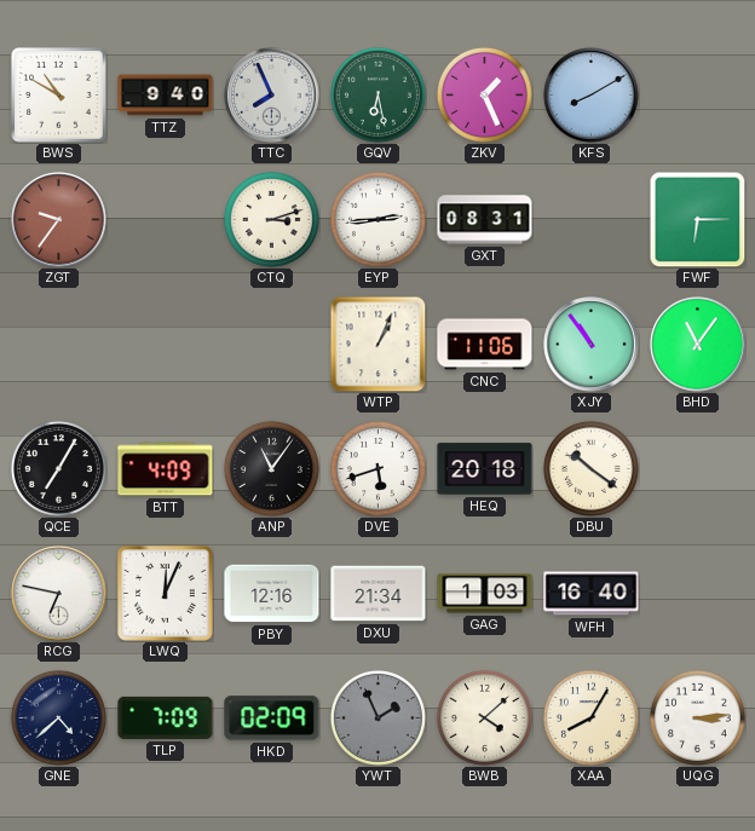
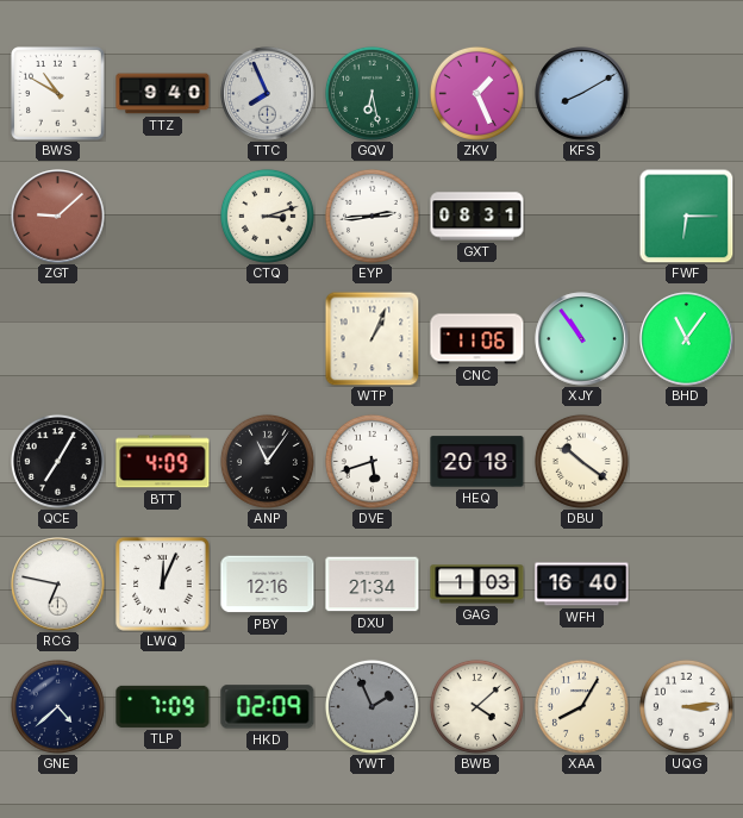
ZGT: 9:36 -> 9:08
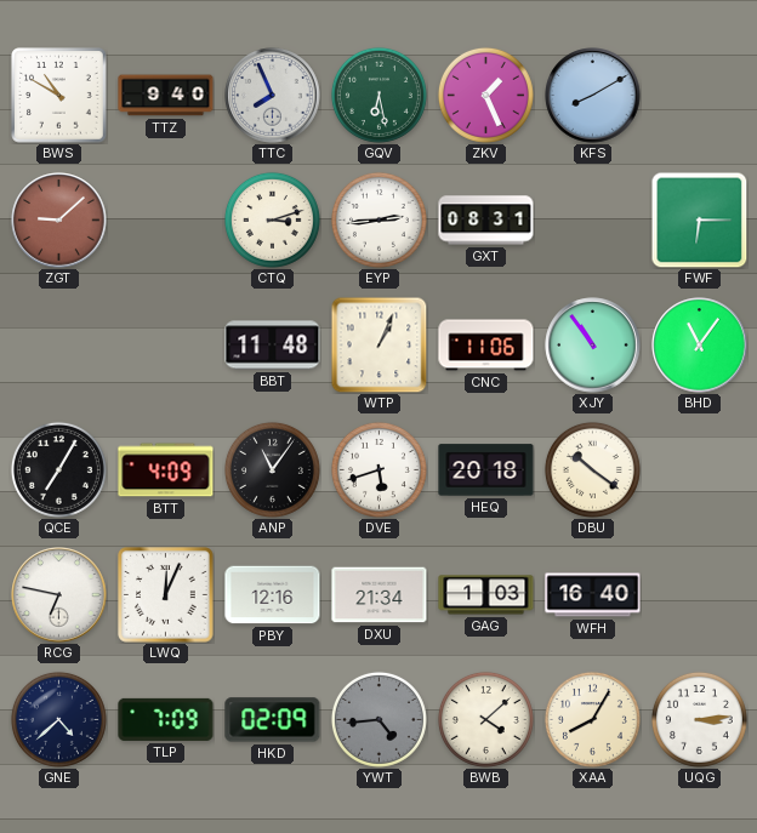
BBT: none -> 11:48
YWT: 1:56 -> 4:44
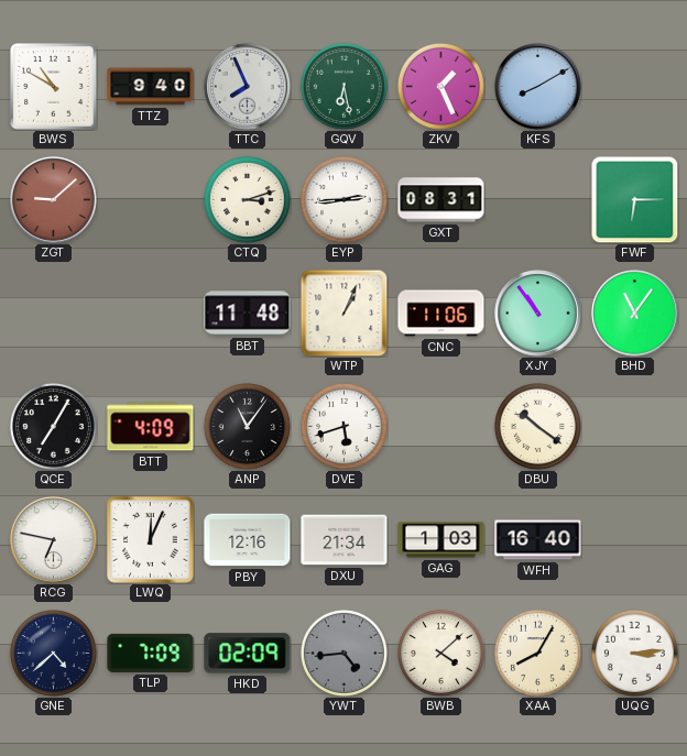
HEQ: 20:18 -> none
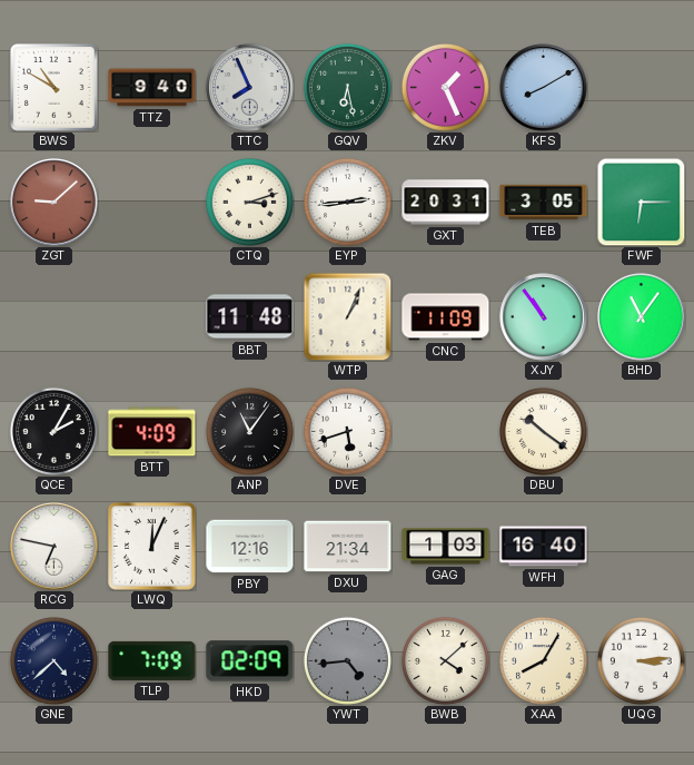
GXT: 08:31 -> 20:31
TEB: none -> 3:05
CNC: 11:06 -> 11:09
QCE: 7:05 -> 2:05
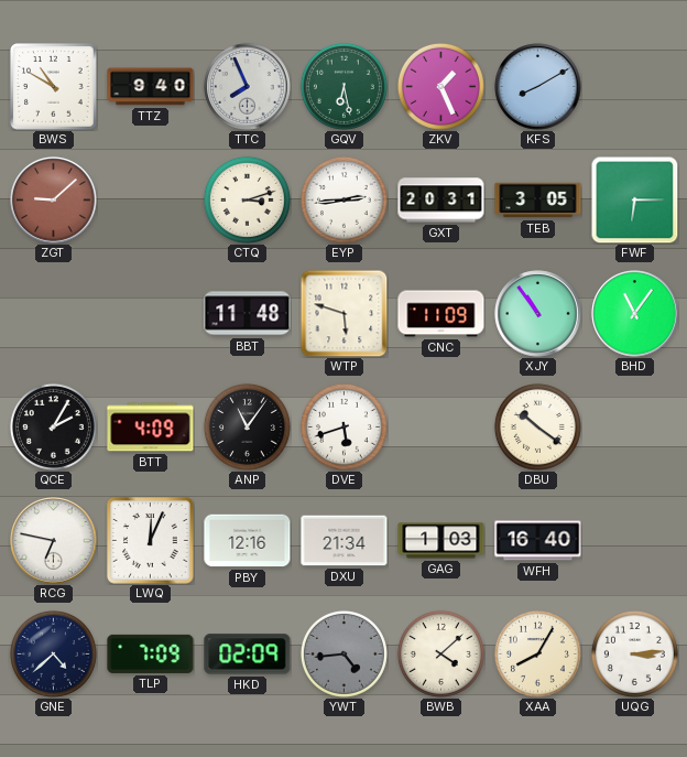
WTP: 1:04 -> 5:48
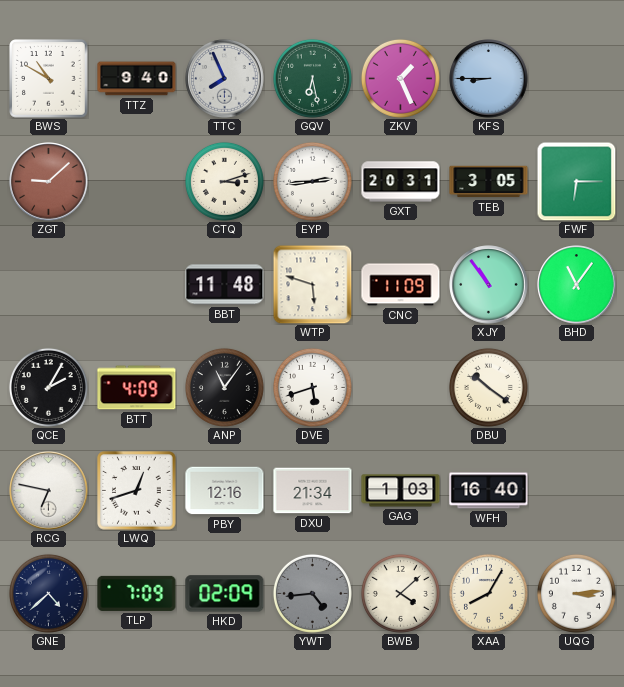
KFS: 8:10 -> 8:45
LWQ: 12:04 -> 12:42
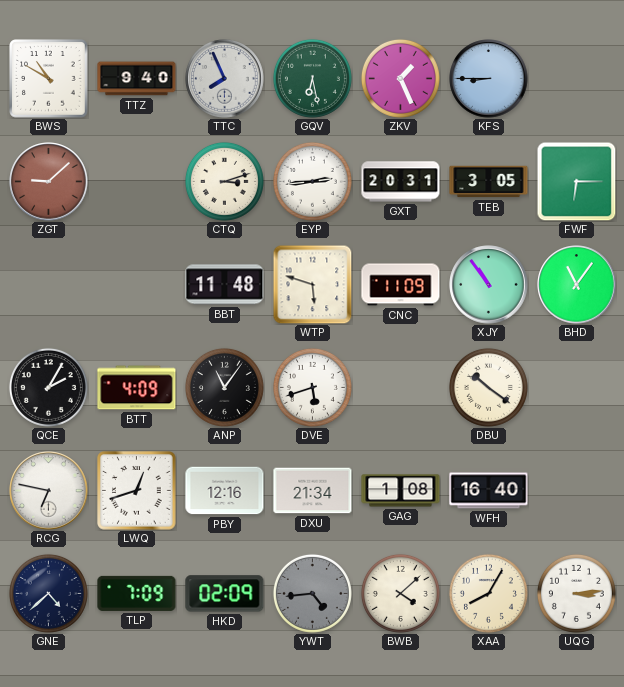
GAG: 1:03 -> 1:08
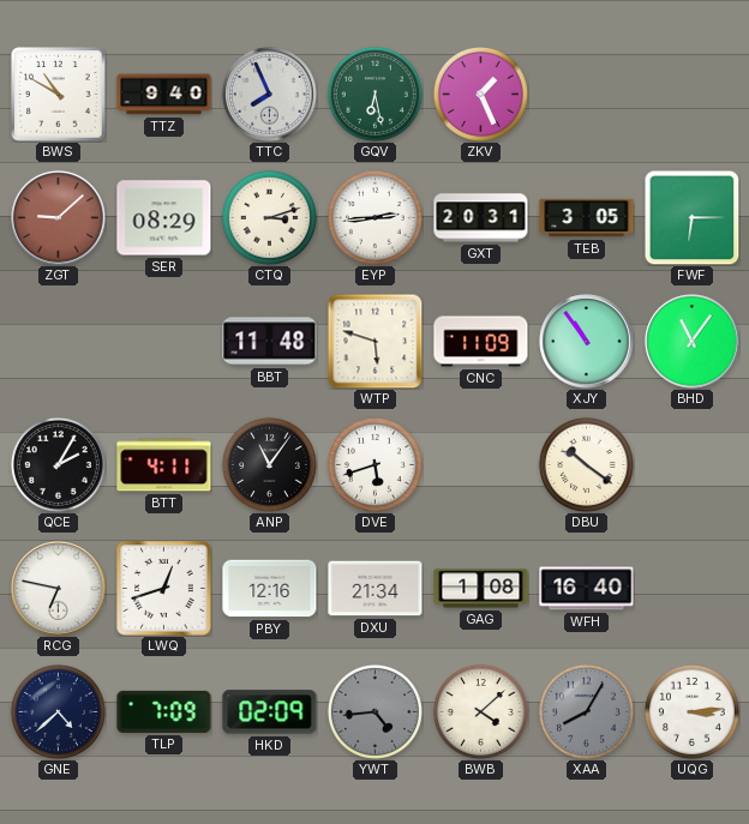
KFS: 8:45 -> none
SER: none -> 08:29
BTT: 4:09 -> 4:11
XAA dial: cream -> grey
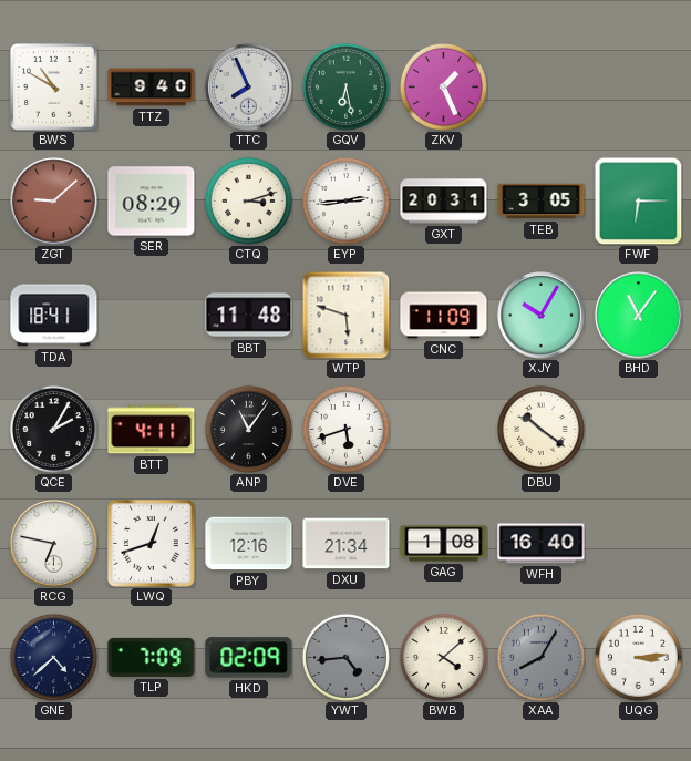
TDA: none -> 18:41
XJY: 10:54 -> 10:05
